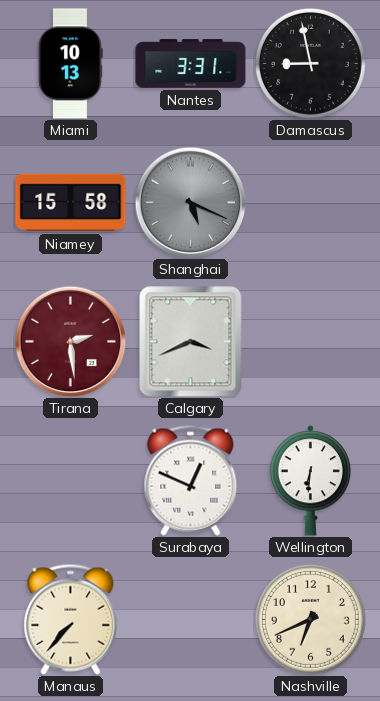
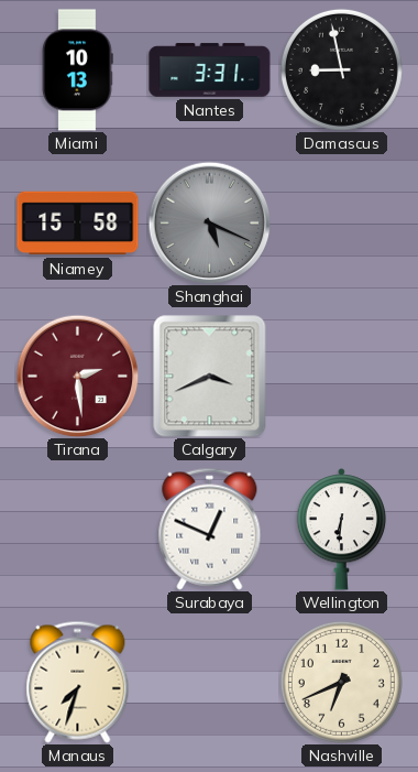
Manaus: 7:37 -> 7:33
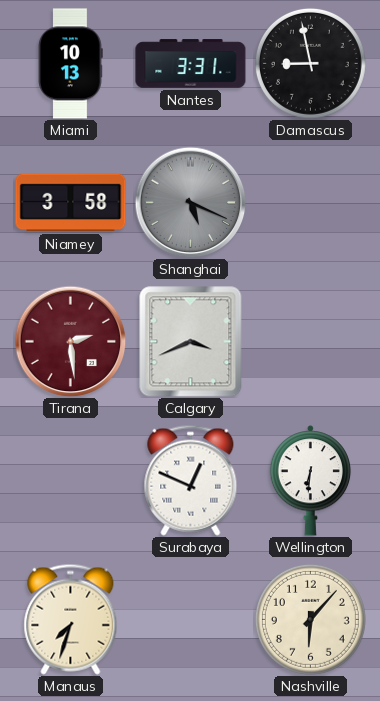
Niamey: 15:58 -> 3:58
Nashville: 6:41 -> 6:07
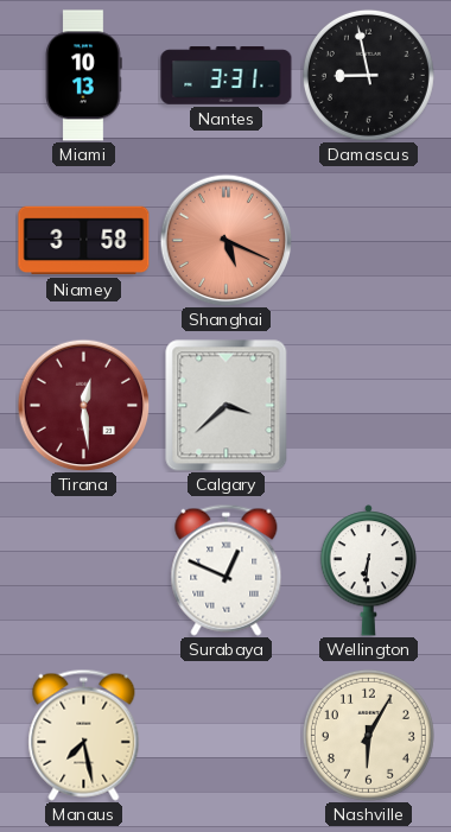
Shanghai dial: grey -> salmon
Tirana: 2:29 -> 12:29
Calgary: 3:41 -> 3:38
Manaus: 7:33 -> 7:28
Nashville: 6:07 -> 6:05
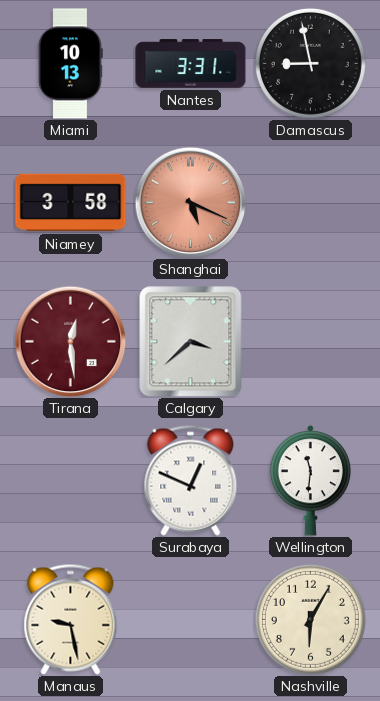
Wellington: 6:31 -> 11:31
Manaus: 7:28 -> 9:28
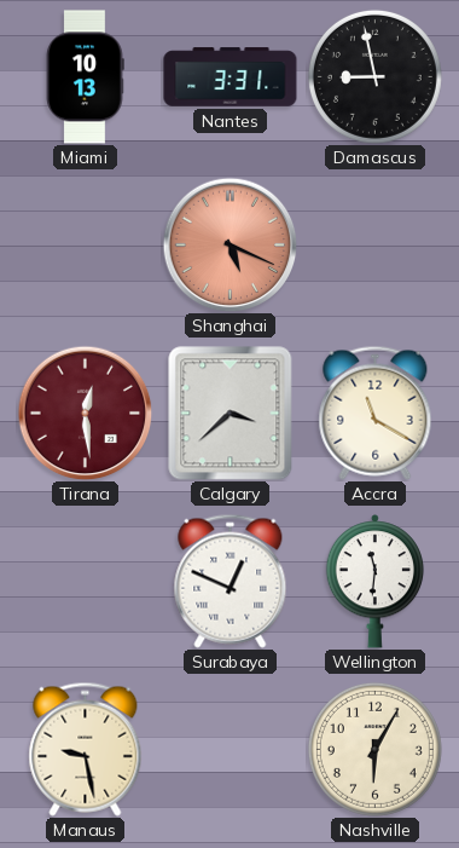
Niamey: 3:58 -> none
Accra: none -> 11:20
